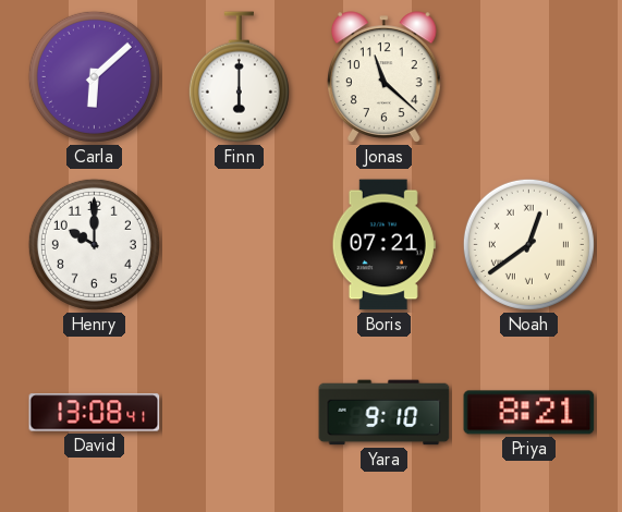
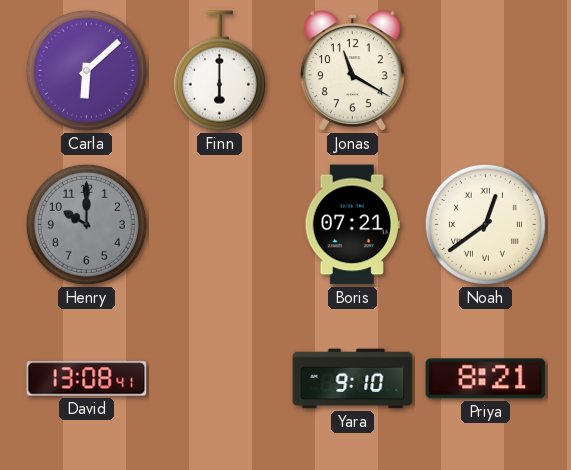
Jonas: 11:22 -> 11:20
Henry dial: white -> grey
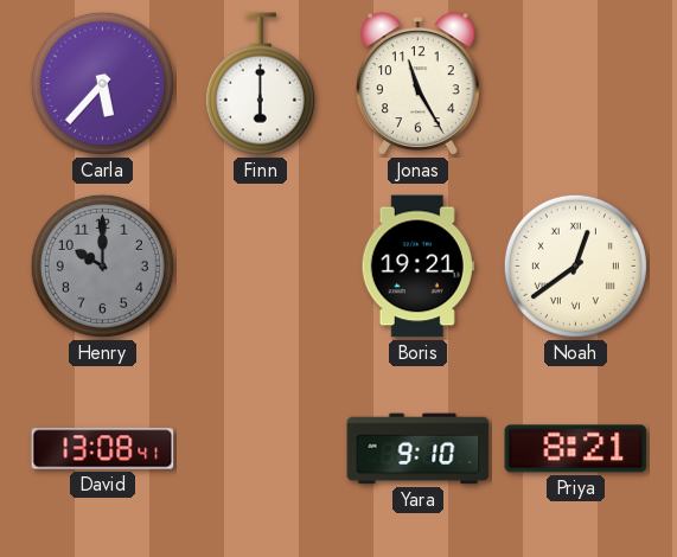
Carla: 6:08 -> 5:37
Jonas: 11:20 -> 11:25
Boris: 07:21 -> 19:21
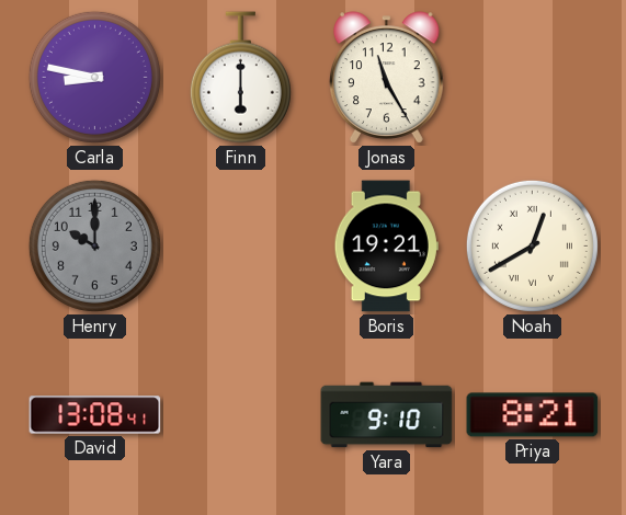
Carla: 5:37 -> 8:47
Noah: 12:39 -> 12:40
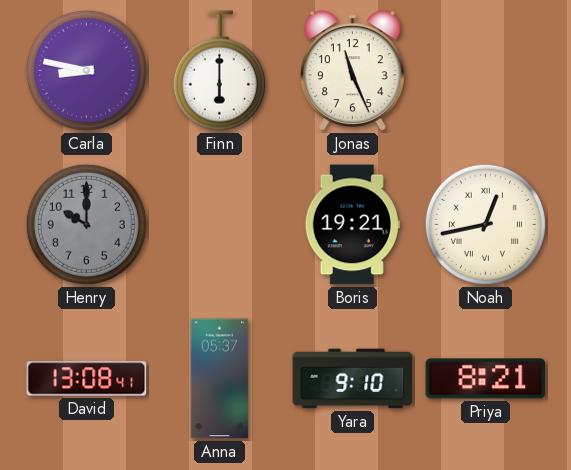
Jonas: 11:25 -> 11:26
Noah: 12:40 -> 12:43
Anna: none -> 05:37
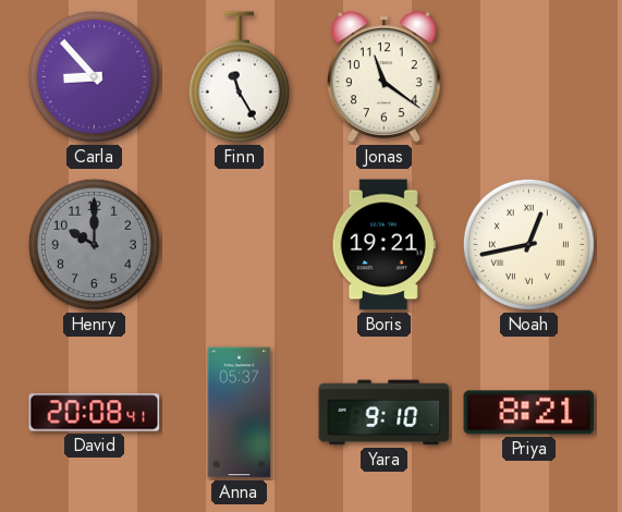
Carla: 8:47 -> 8:53
Finn: 6:00 -> 11:25
Jonas: 11:26 -> 11:21
David: 13:08 -> 20:08
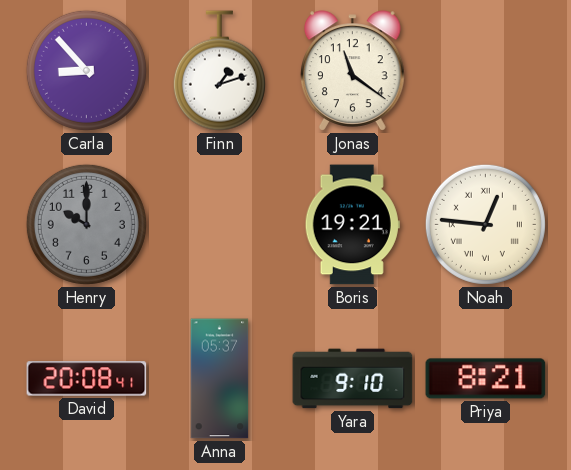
Finn: 11:25 -> 1:12
Noah: 12:43 -> 12:46
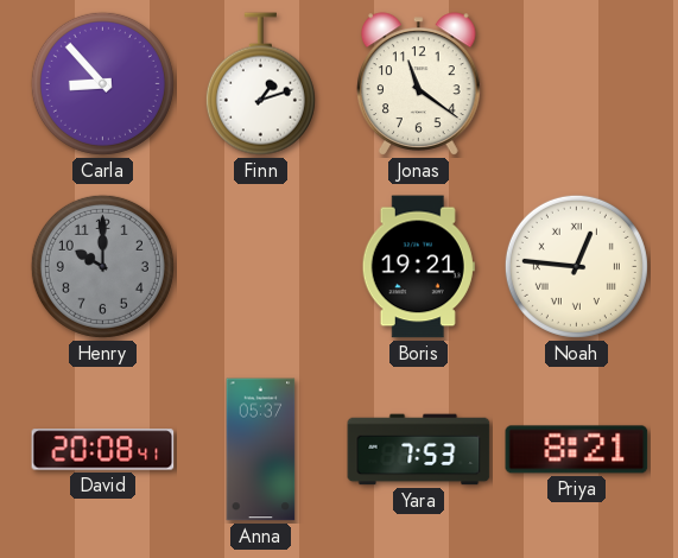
Yara: 9:10 -> 7:53
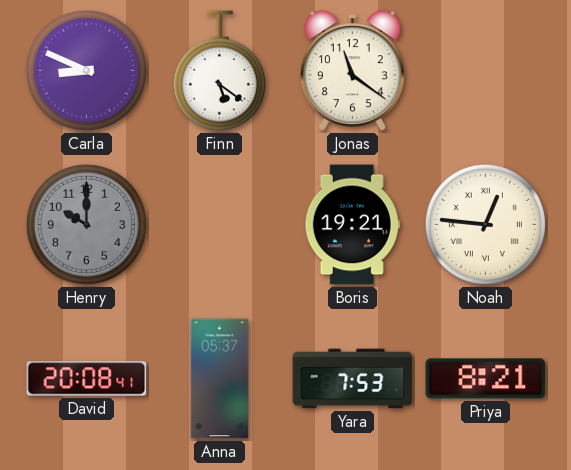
Carla: 8:53 -> 8:49
Finn: 1:12 -> 5:21
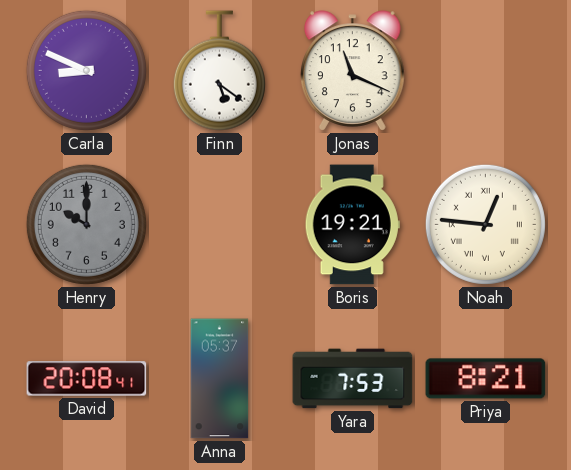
Jonas: 11:21 -> 11:19
